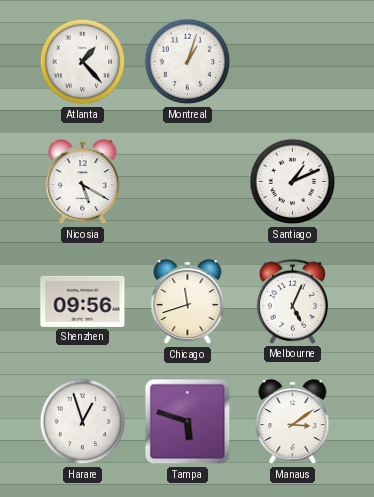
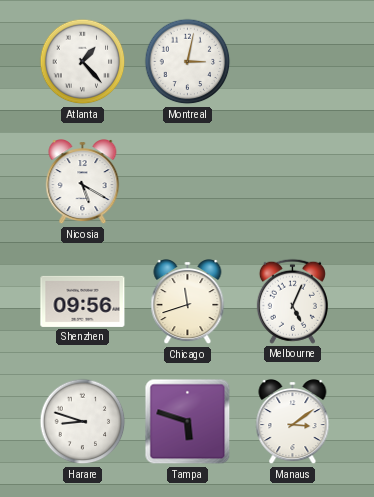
Montreal: 1:03 -> 3:02
Santiago: 1:11 -> none
Harare: 12:57 -> 8:48
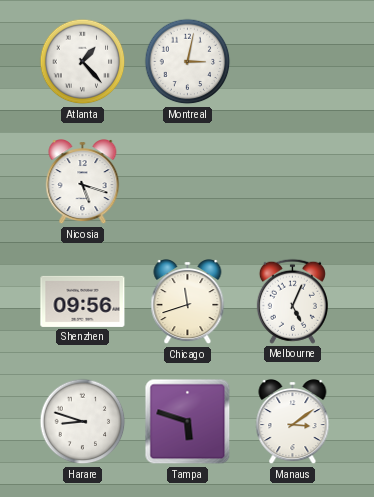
Nicosia: 5:20 -> 5:18
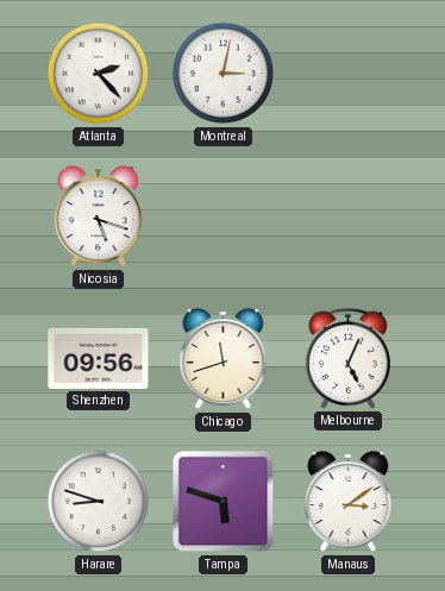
Atlanta: 1:23 -> 2:23
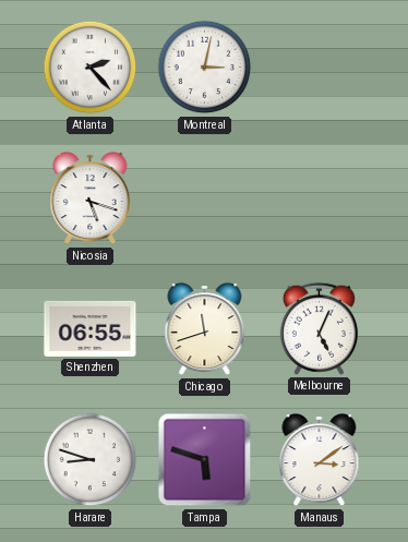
Shenzhen: 09:56 -> 06:55
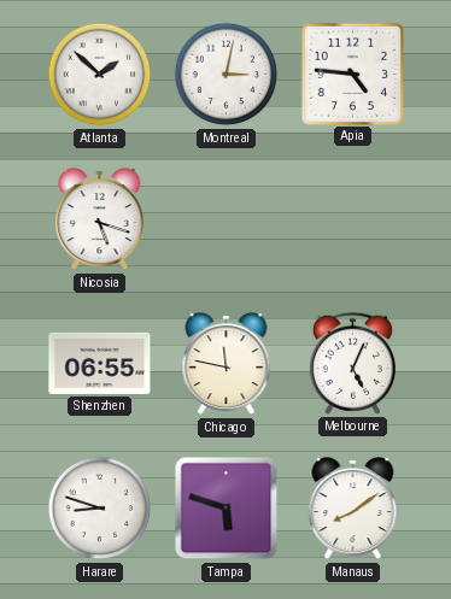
Atlanta: 2:23 -> 1:52
Apia: none -> 4:46
Chicago: 11:42 -> 11:47
Manaus: 3:09 -> 8:09
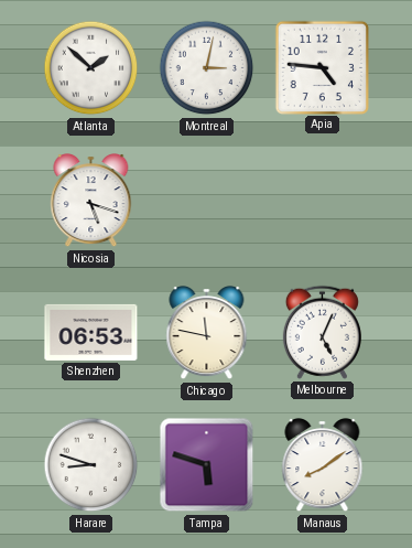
Shenzhen: 06:55 -> 06:53
